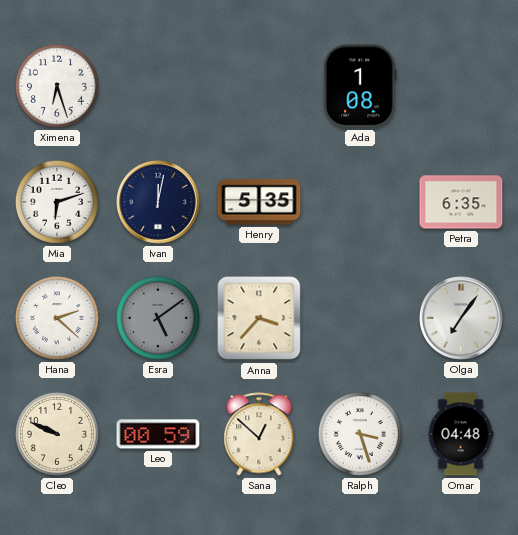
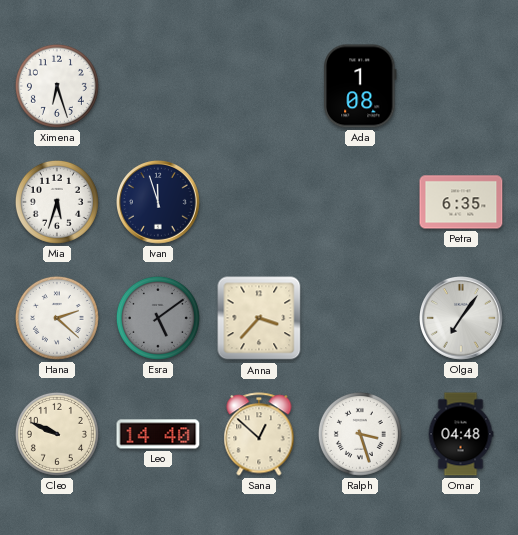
Mia: 6:12 -> 5:33
Ivan: 12:02 -> 11:57
Henry: 5:35 -> none
Leo: 00:59 -> 14:40
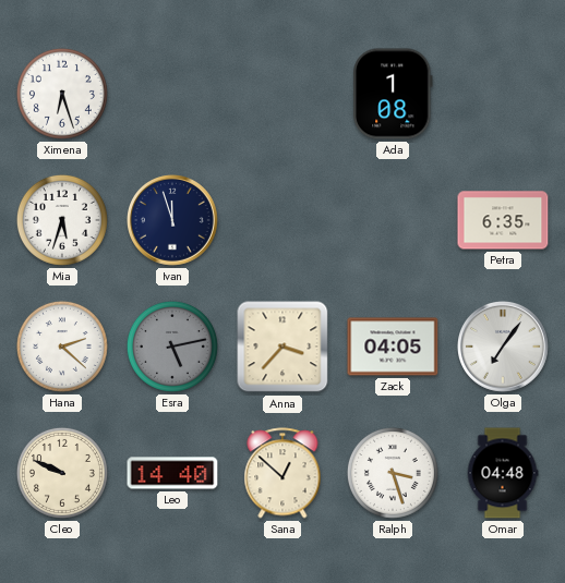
Esra: 5:09 -> 5:13
Zack: none -> 04:05
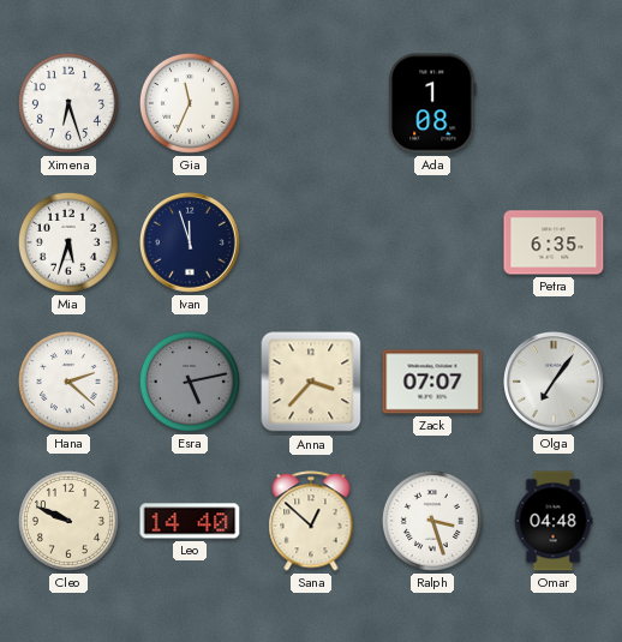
Gia: none -> 11:34
Zack: 04:05 -> 07:07
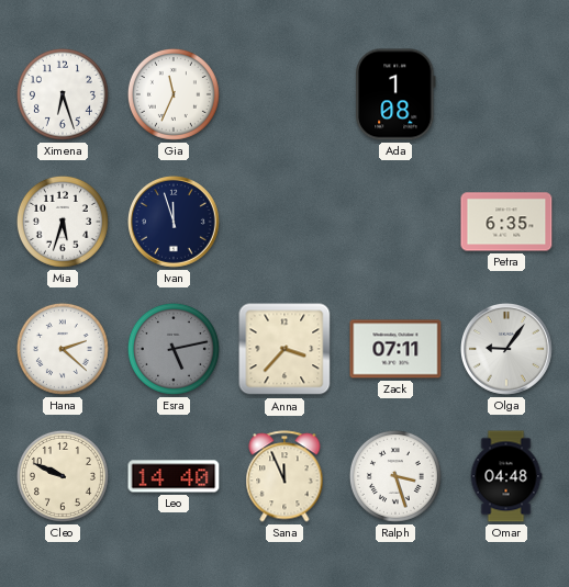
Zack: 07:07 -> 07:11
Olga: 7:06 -> 9:06
Sana: 12:52 -> 11:56
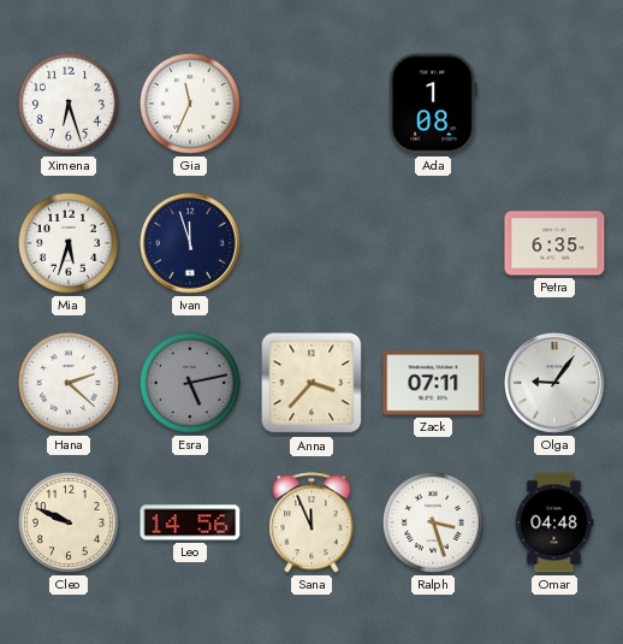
Leo: 14:40 -> 14:56
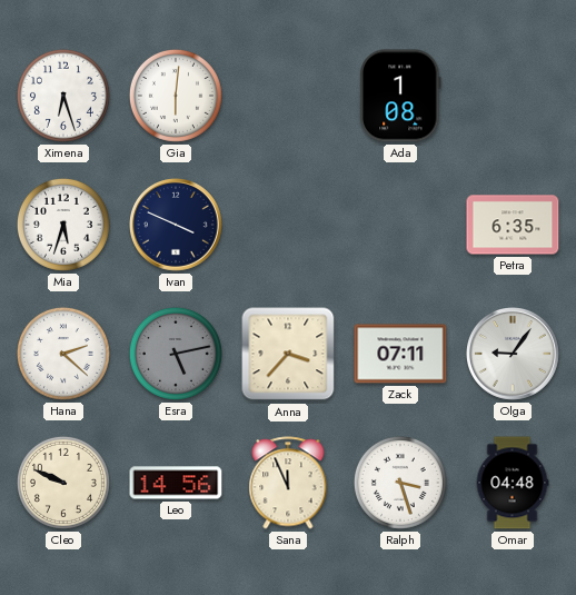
Gia: 11:34 -> 6:01
Ivan: 11:57 -> 3:49
